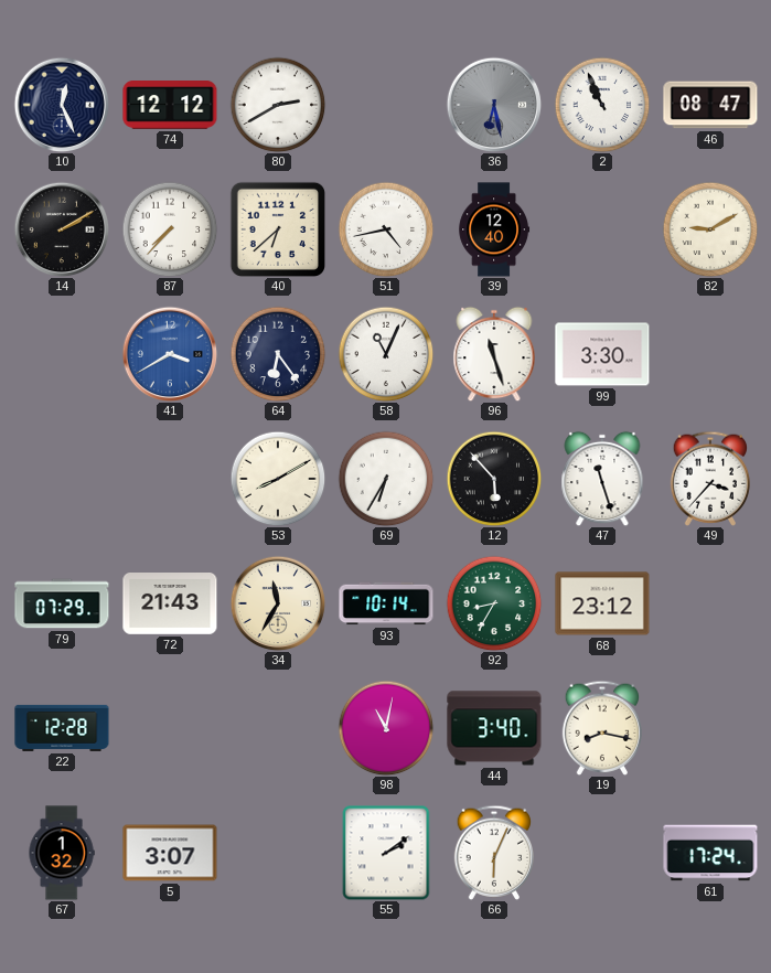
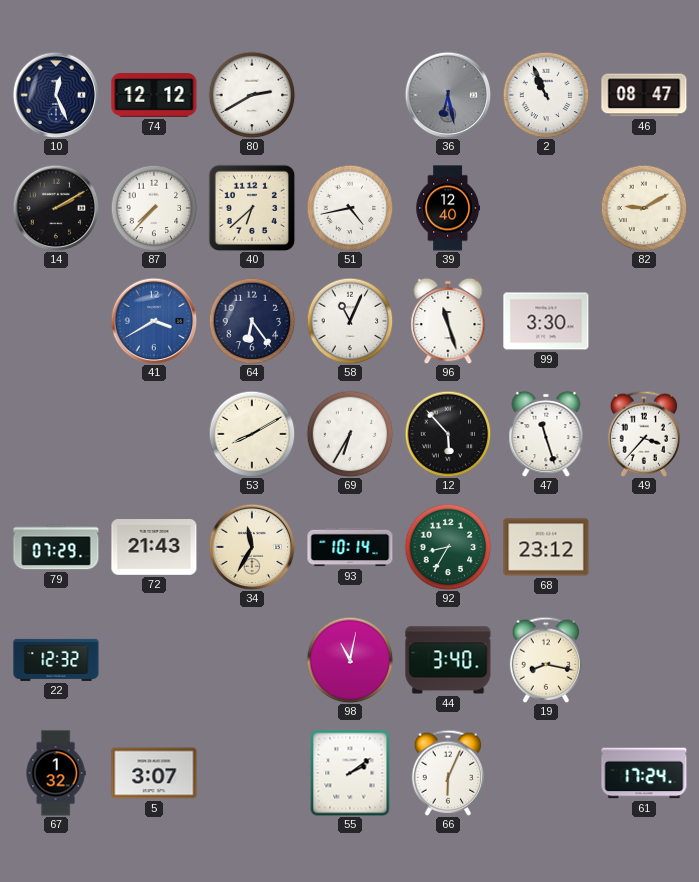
22: 12:28 -> 12:32
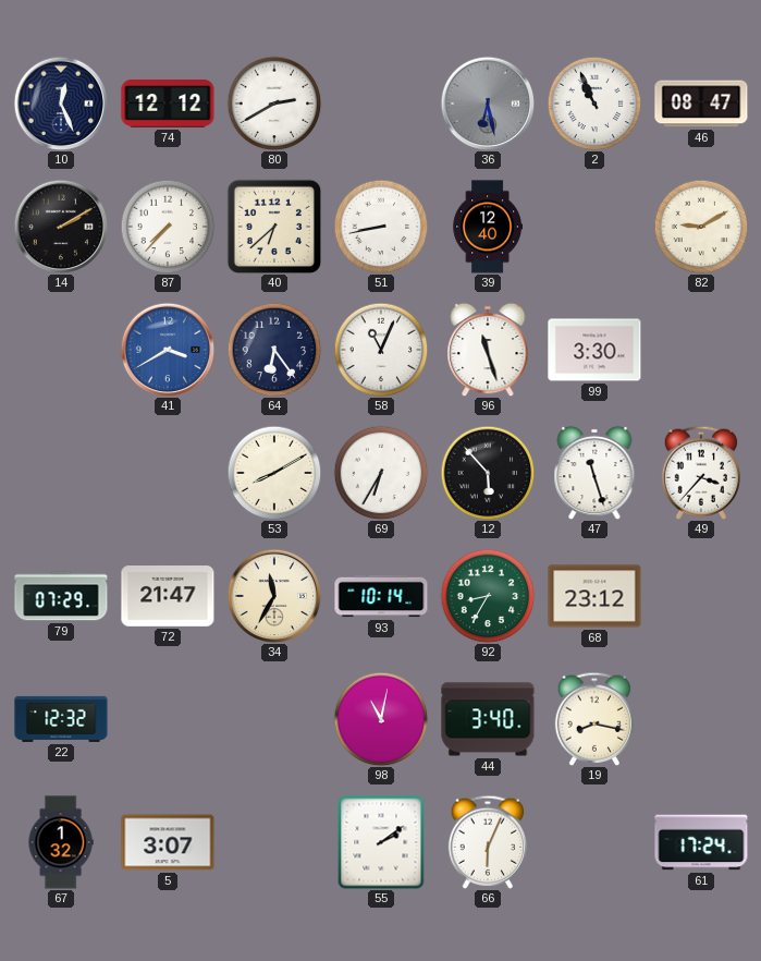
51: 4:43 -> 8:43
72: 21:43 -> 21:47
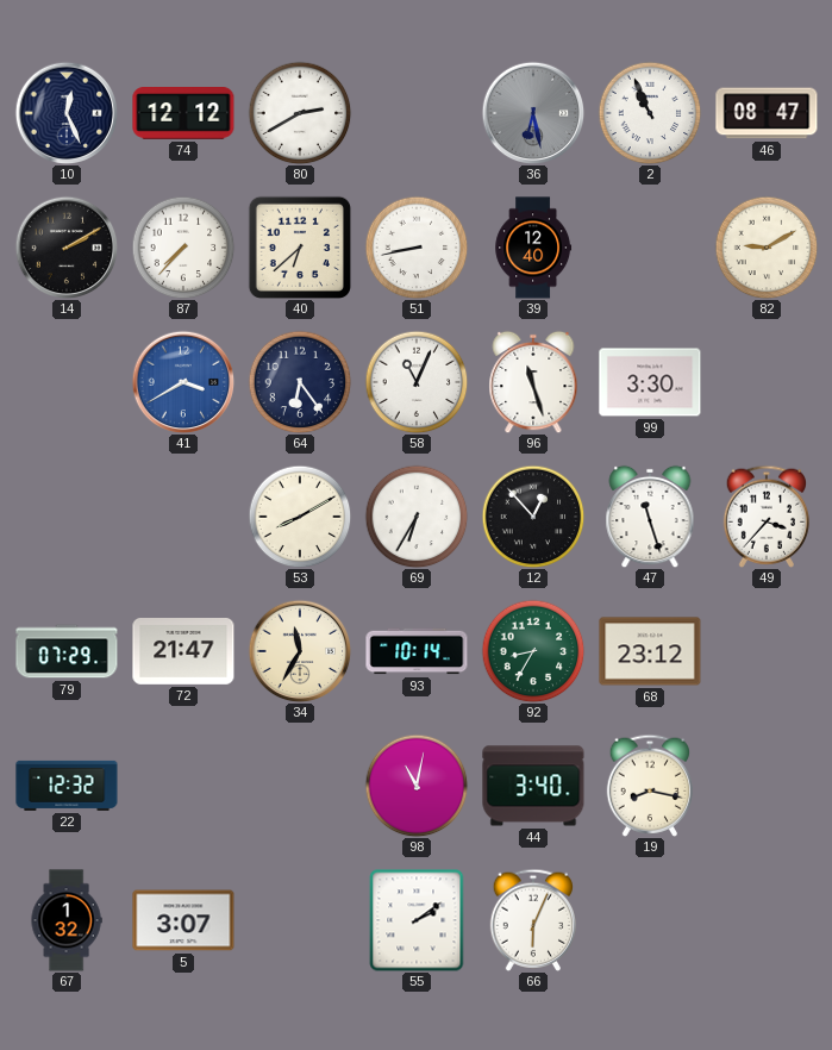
12: 5:53 -> 12:53
61: 17:24 -> none
